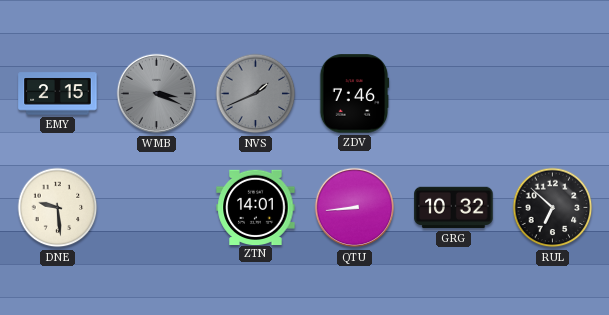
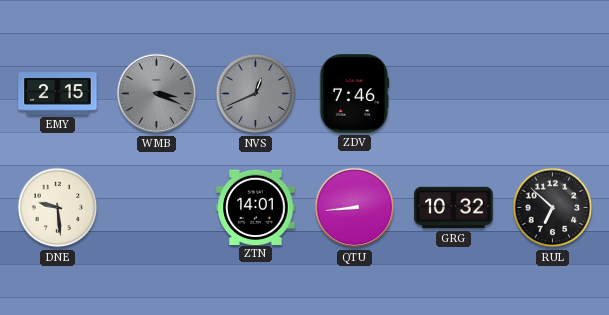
NVS: 1:41 -> 12:41
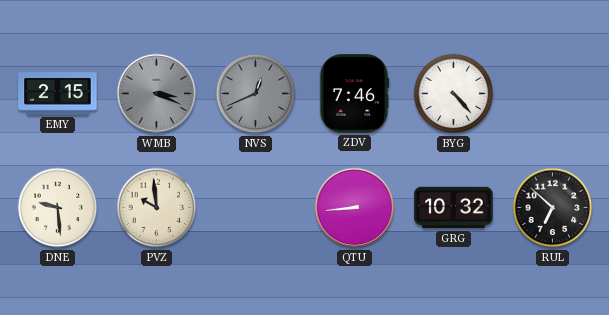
BYG: none -> 4:23
PVZ: none -> 9:59
ZTN: 14:01 -> none
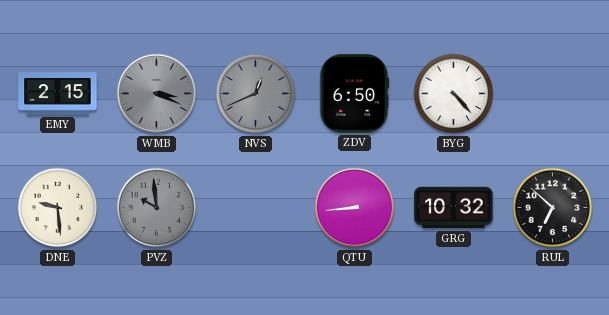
ZDV: 7:46 -> 6:50
PVZ dial: cream -> grey
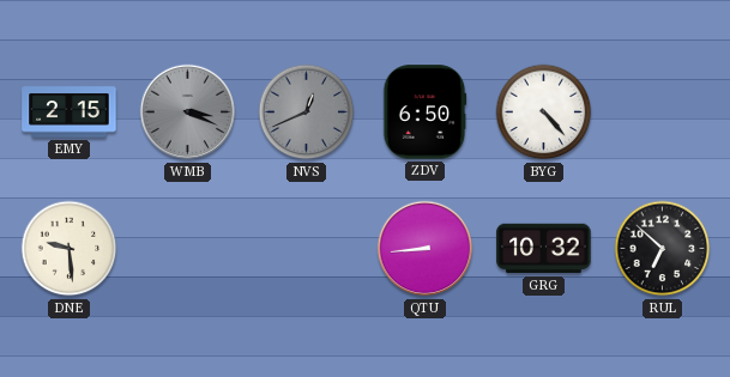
PVZ: 9:59 -> none
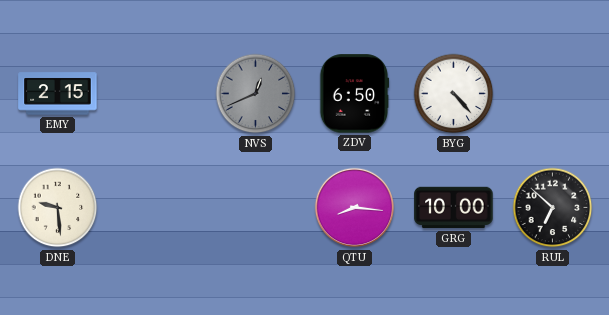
WMB: 3:19 -> none
QTU: 8:44 -> 8:16
GRG: 10:32 -> 10:00
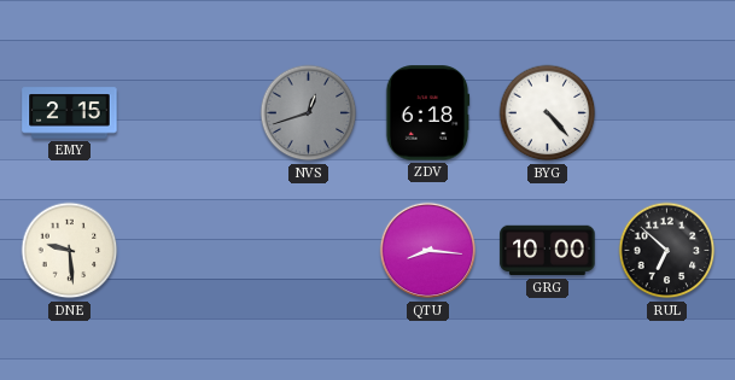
NVS: 12:41 -> 12:42
ZDV: 6:50 -> 6:18
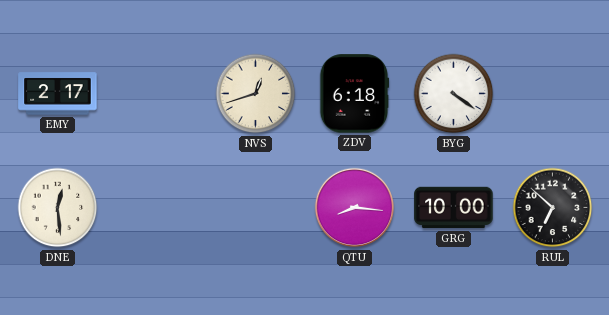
EMY: 2:15 -> 2:17
NVS dial: grey -> cream
BYG: 4:23 -> 4:21
DNE: 9:29 -> 12:29
